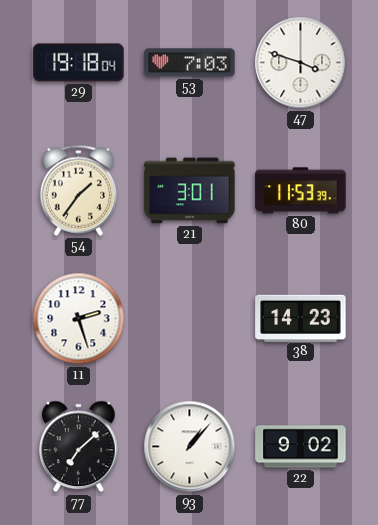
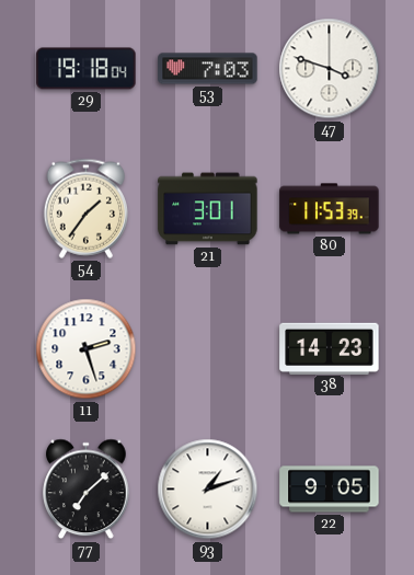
93: 1:07 -> 1:12
22: 9:02 -> 9:05
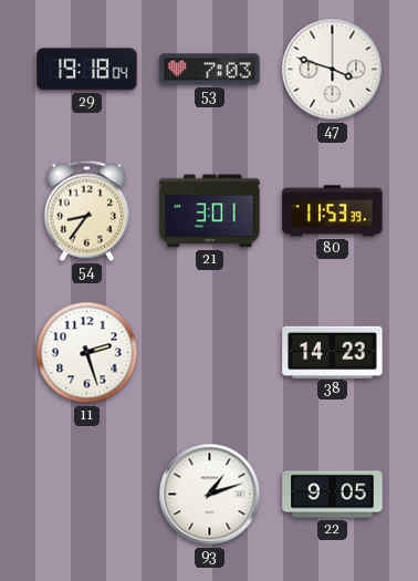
54: 1:36 -> 8:36
77: 7:08 -> none
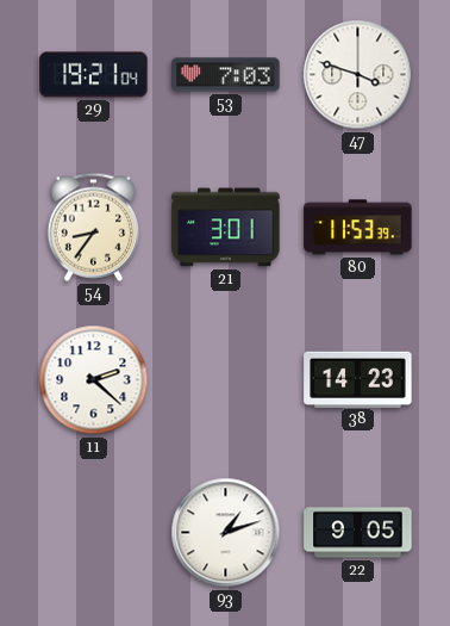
29: 19:18 -> 19:21
11: 2:27 -> 2:22
